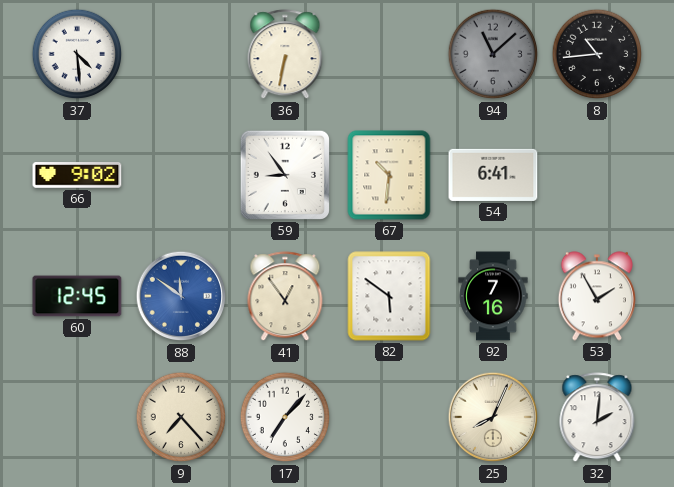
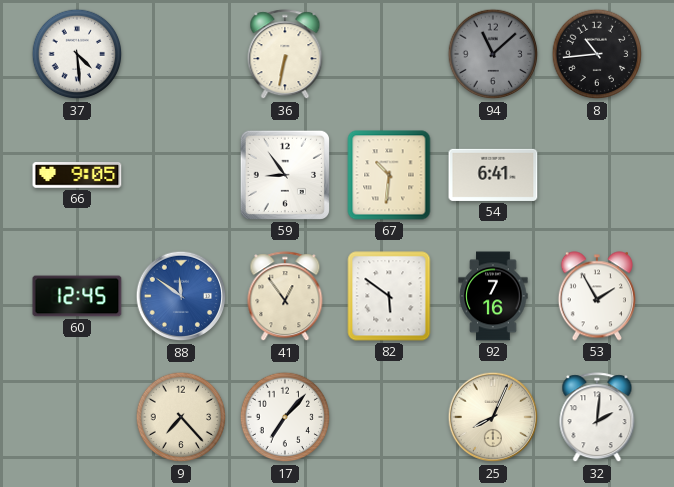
66: 9:02 -> 9:05
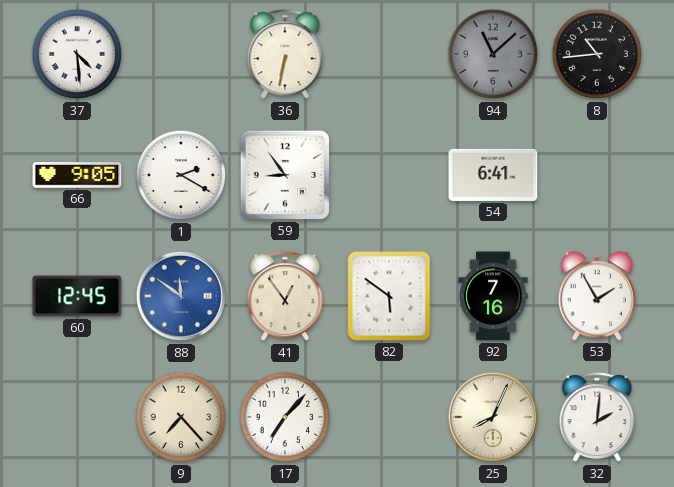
1: none -> 2:20
67: 10:31 -> none
